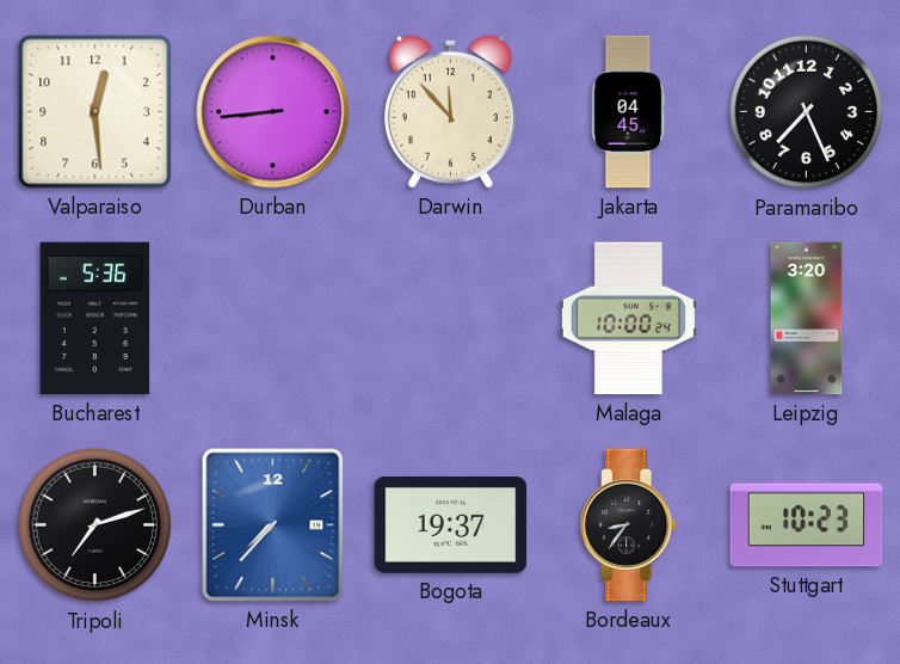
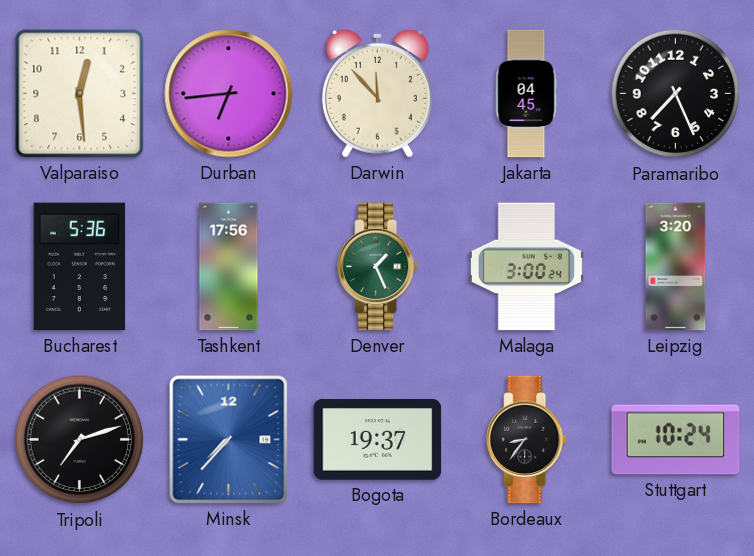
Durban: 8:44 -> 6:44
Tashkent: none -> 17:56
Denver: none -> 1:26
Malaga: 10:00 -> 3:00
Stuttgart: 10:23 -> 10:24
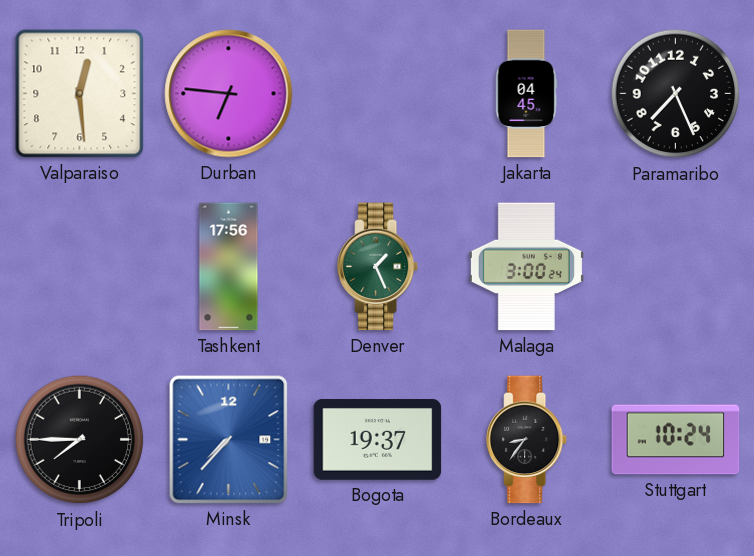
Durban: 6:44 -> 6:46
Darwin: 11:53 -> none
Bucharest: 5:36 -> none
Leipzig: 3:20 -> none
Tripoli: 7:12 -> 7:45
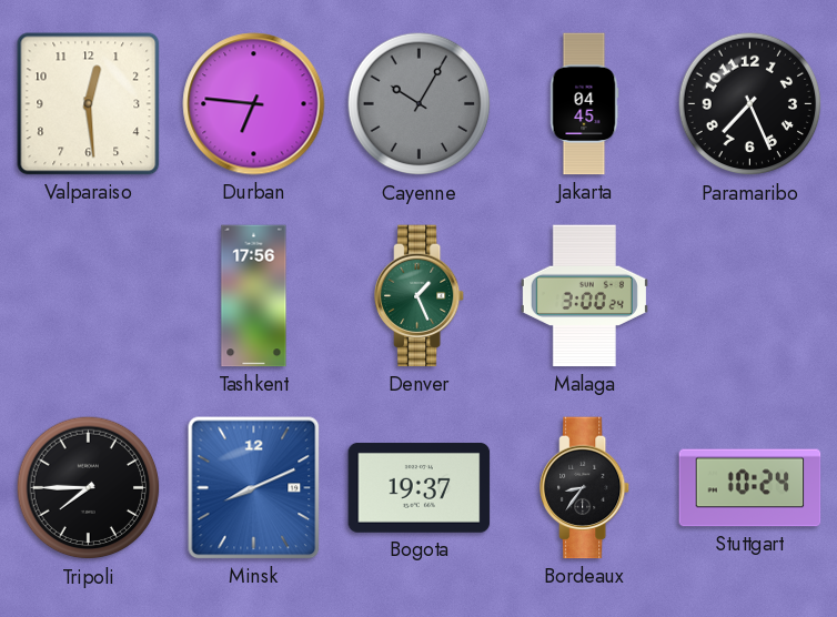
Cayenne: none -> 10:05
Minsk: 7:37 -> 8:11
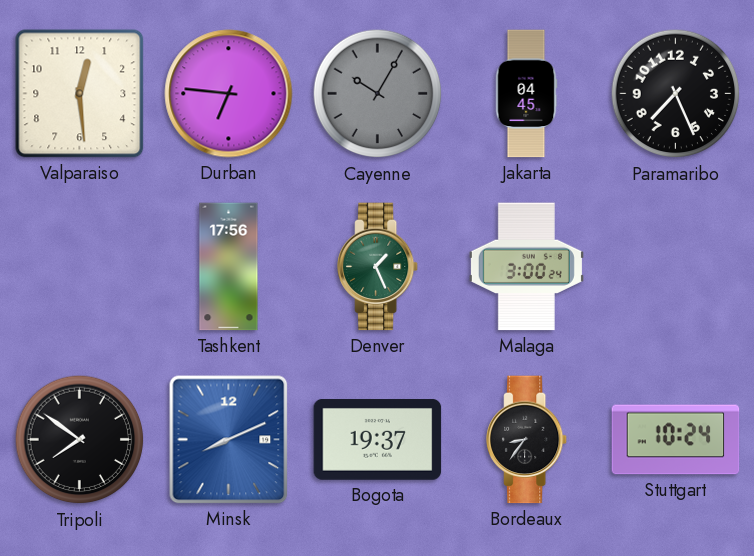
Tripoli: 7:45 -> 7:51
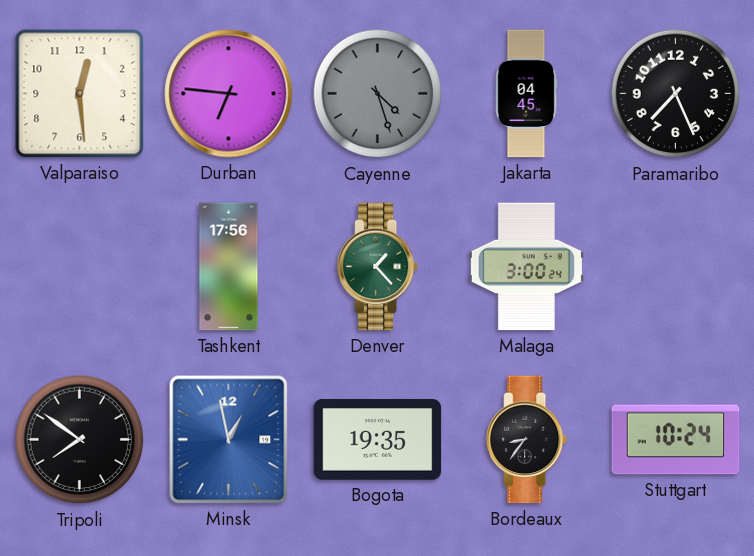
Cayenne: 10:05 -> 4:27
Denver: 1:26 -> 1:23
Minsk: 8:11 -> 12:58
Bogota: 19:37 -> 19:35
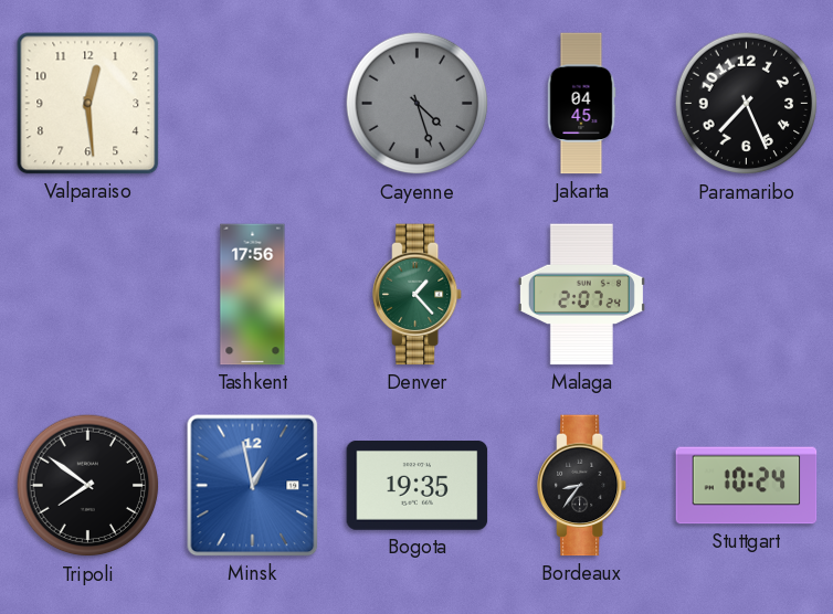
Durban: 6:46 -> none
Malaga: 3:00 -> 2:07
